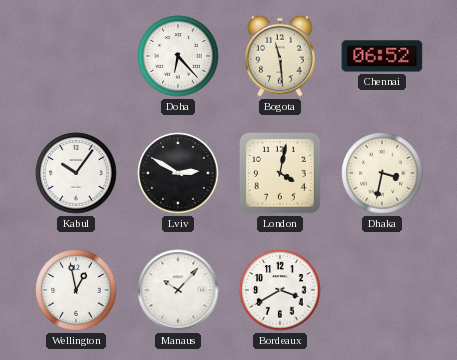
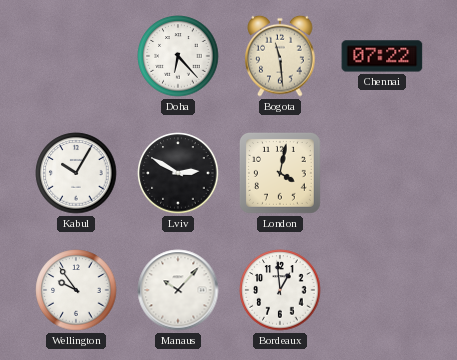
Chennai: 06:52 -> 07:22
Kabul: 10:06 -> 10:05
Dhaka: 3:32 -> none
Wellington: 12:58 -> 9:54
Bordeaux: 3:40 -> 12:59
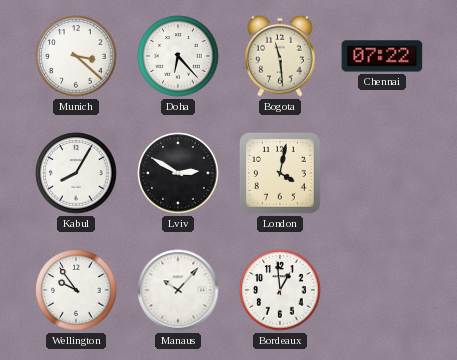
Munich: none -> 3:22
Kabul: 10:05 -> 8:05
